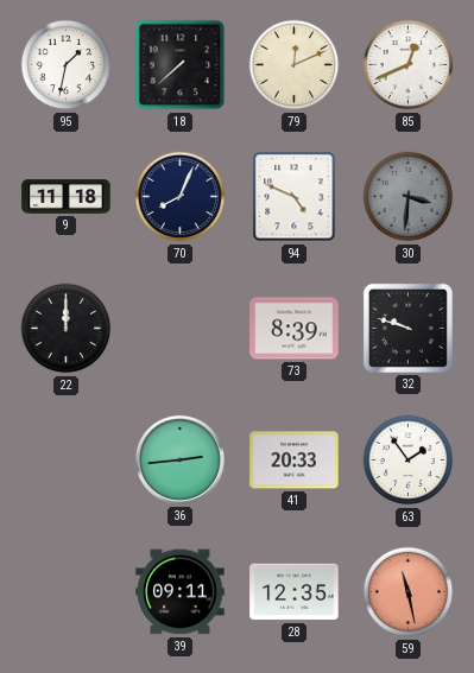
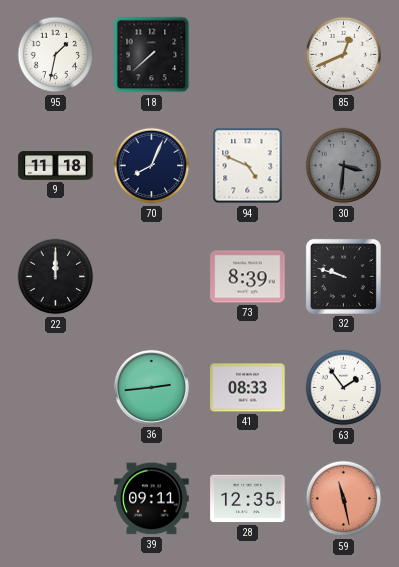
79: 12:11 -> none
41: 20:33 -> 08:33
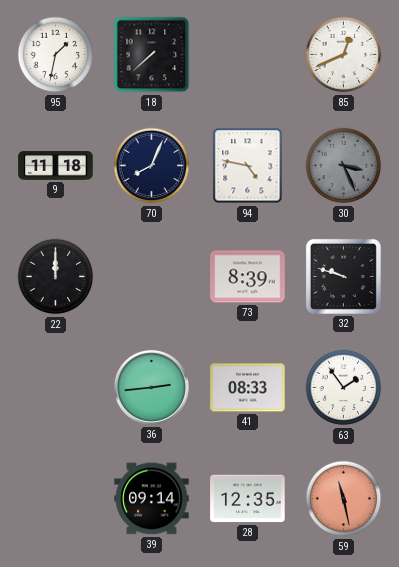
94: 4:49 -> 4:47
30: 3:31 -> 3:26
39: 09:11 -> 09:14
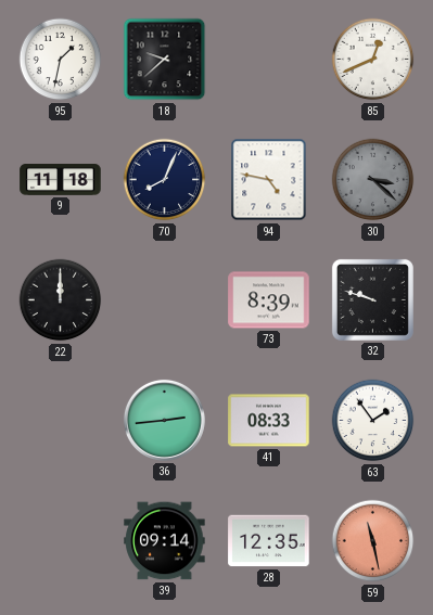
18: 7:38 -> 9:38
30: 3:26 -> 3:22
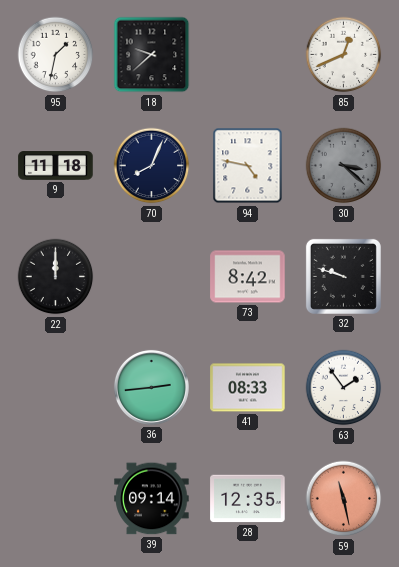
73: 8:39 -> 8:42
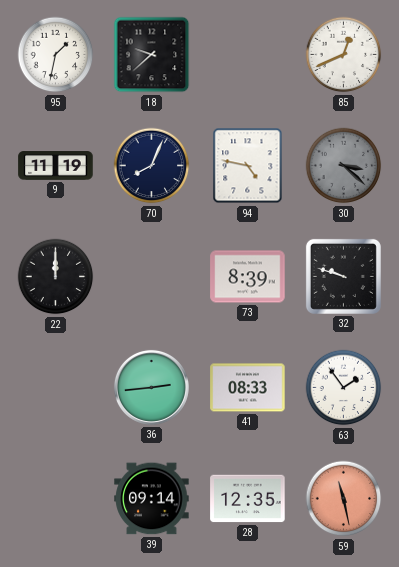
9: 11:18 -> 11:19
73: 8:42 -> 8:39
